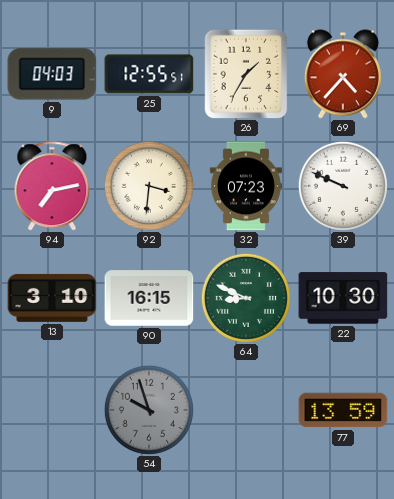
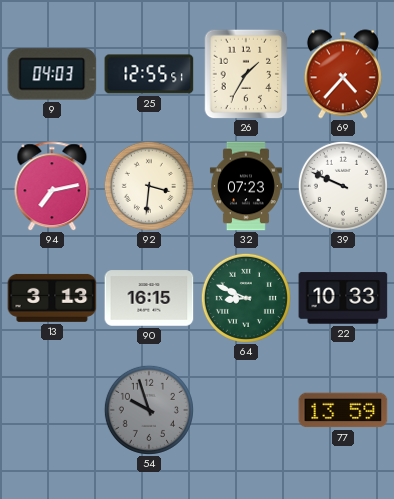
13: 3:10 -> 3:13
22: 10:30 -> 10:33
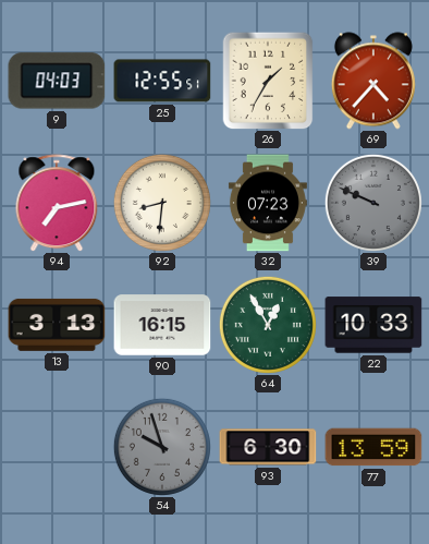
92: 3:31 -> 8:31
39 dial: white -> grey
64: 8:49 -> 12:55
93: none -> 6:30
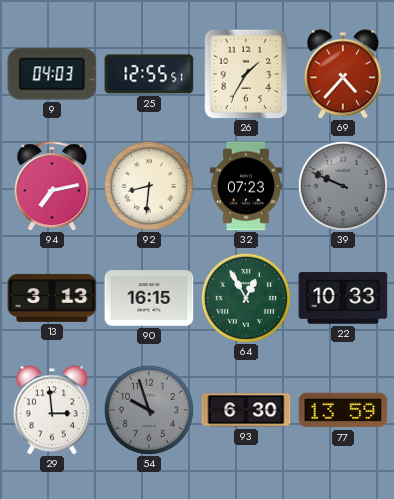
29: none -> 2:59
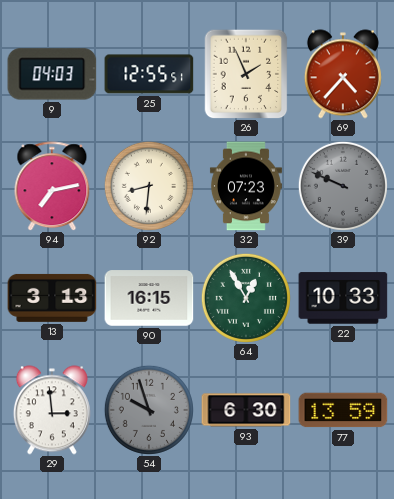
26: 1:35 -> 1:56
